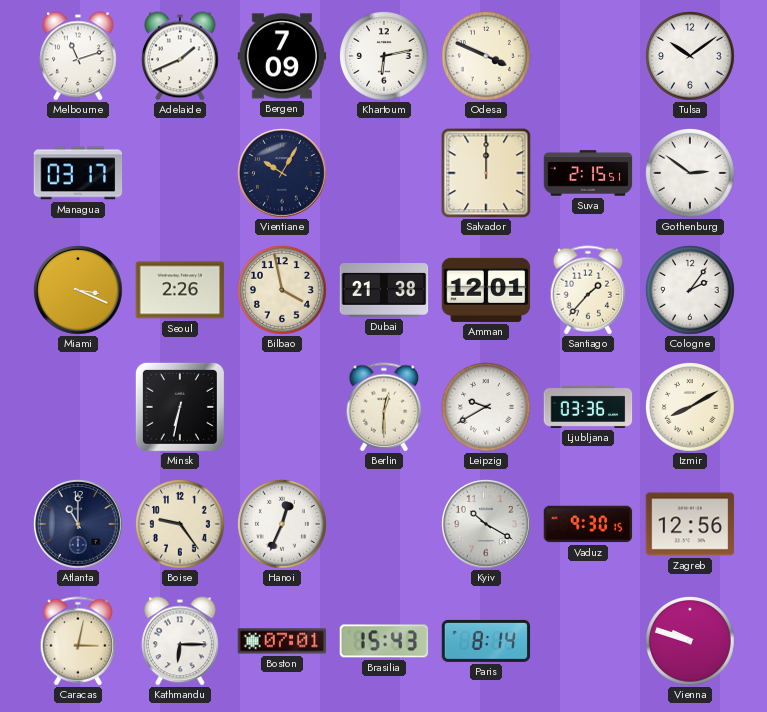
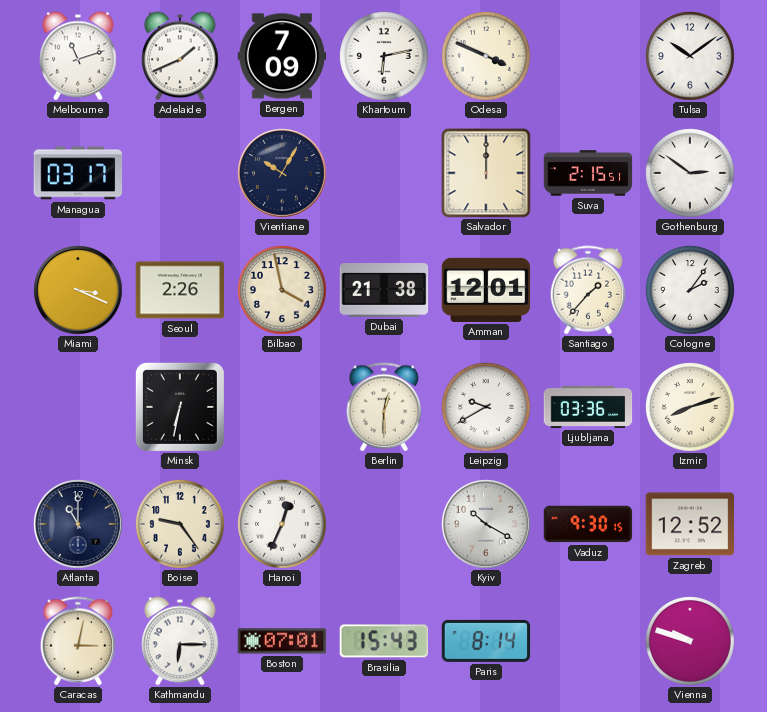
Izmir: 8:10 -> 8:12
Zagreb: 12:56 -> 12:52
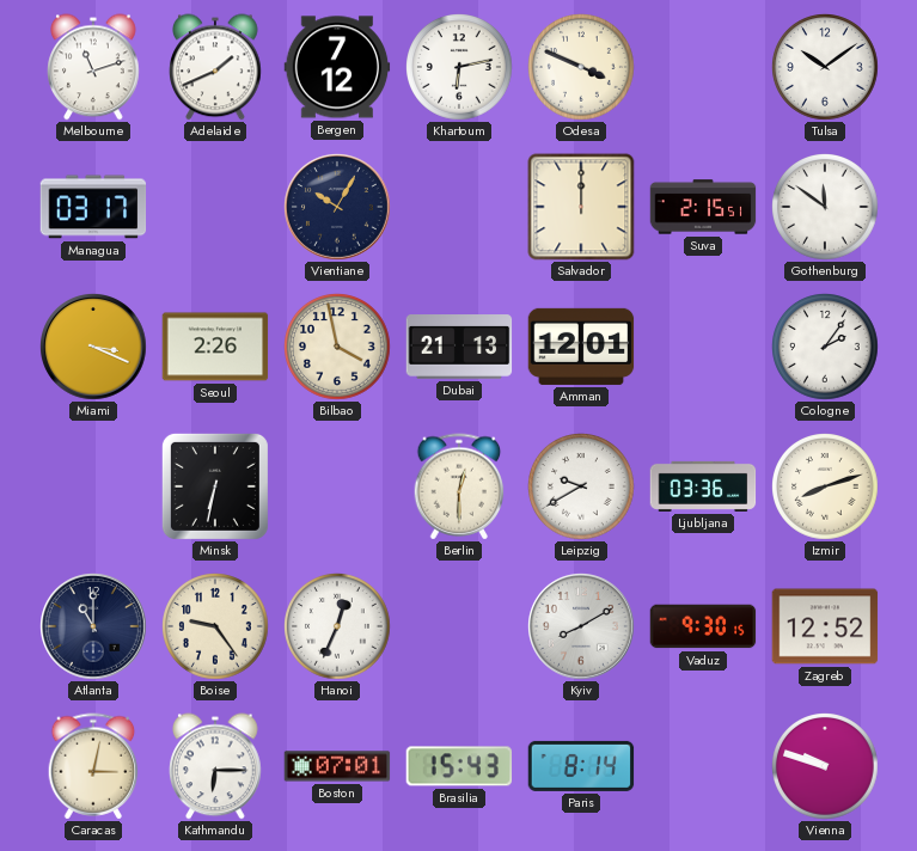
Bergen: 7:09 -> 7:12
Gothenburg: 2:51 -> 11:51
Dubai: 21:38 -> 21:13
Santiago: 1:37 -> none
Kyiv: 10:20 -> 8:10
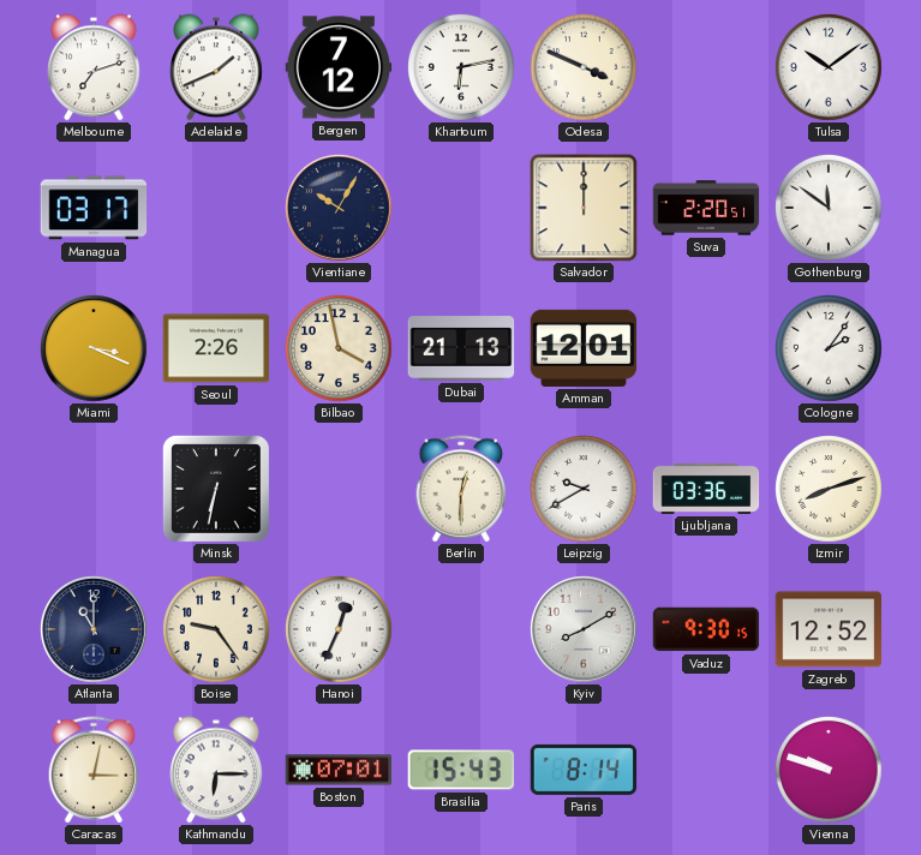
Melbourne: 11:12 -> 7:12
Suva: 2:15 -> 2:20
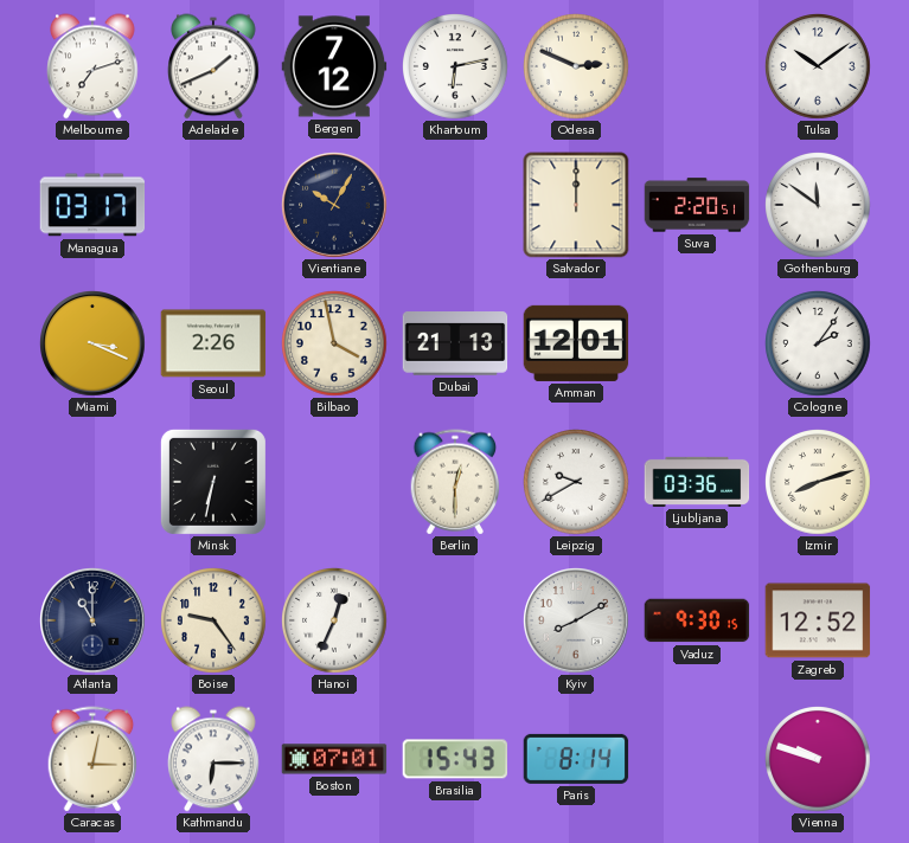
Odesa: 3:49 -> 2:49
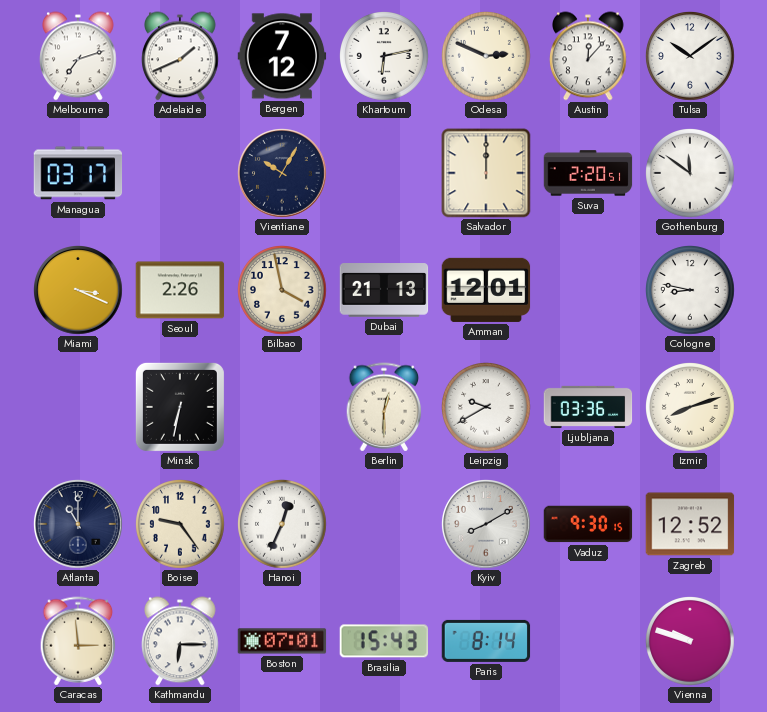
Austin: none -> 12:07
Cologne: 2:06 -> 8:47
Caracas: 3:02 -> 2:59
